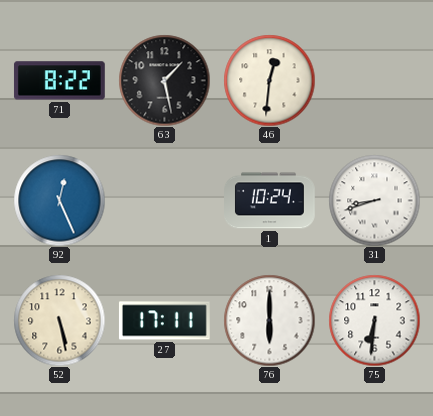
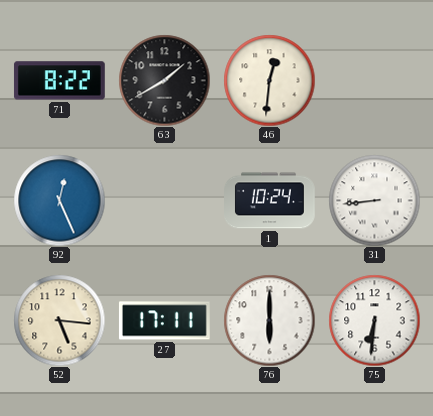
63: 1:28 -> 1:40
31: 8:42 -> 8:44
52: 5:28 -> 5:16
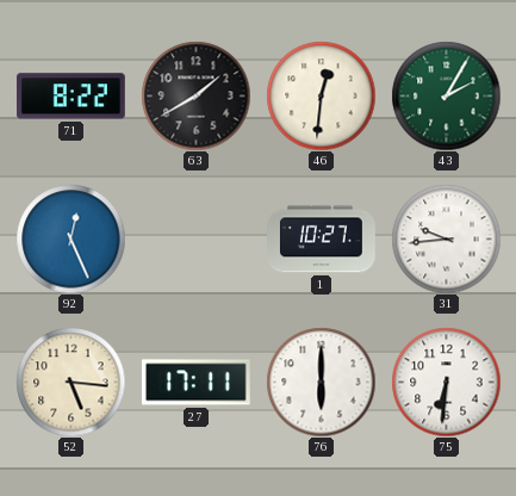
43: none -> 2:05
1: 10:24 -> 10:27
31: 8:44 -> 9:44
